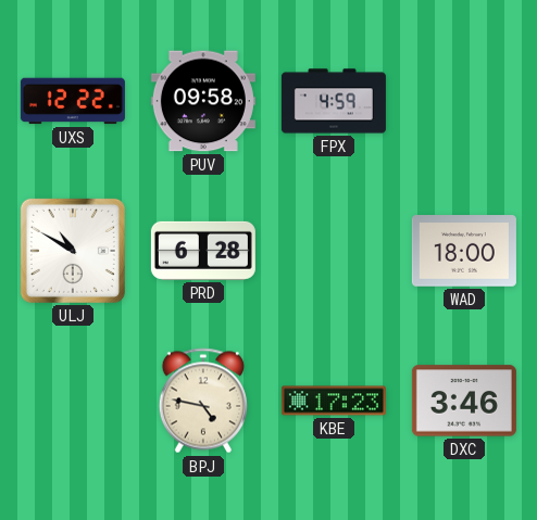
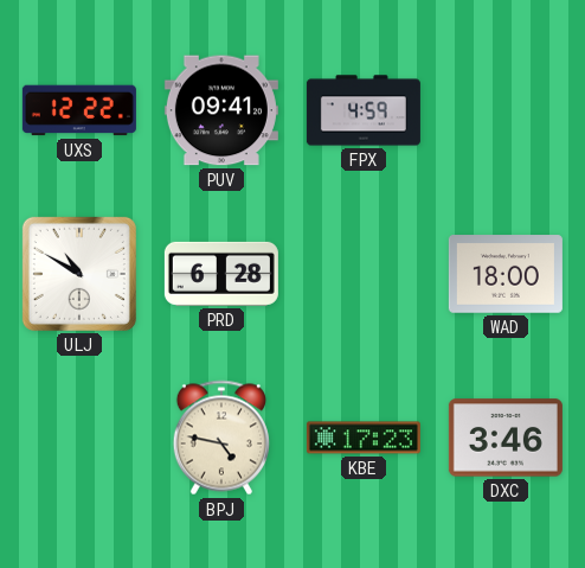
PUV: 09:58 -> 09:41
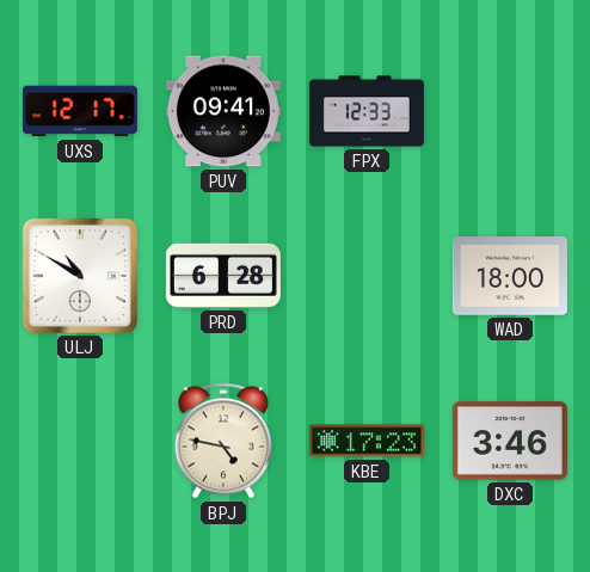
UXS: 12:22 -> 12:17
FPX: 4:59 -> 12:33
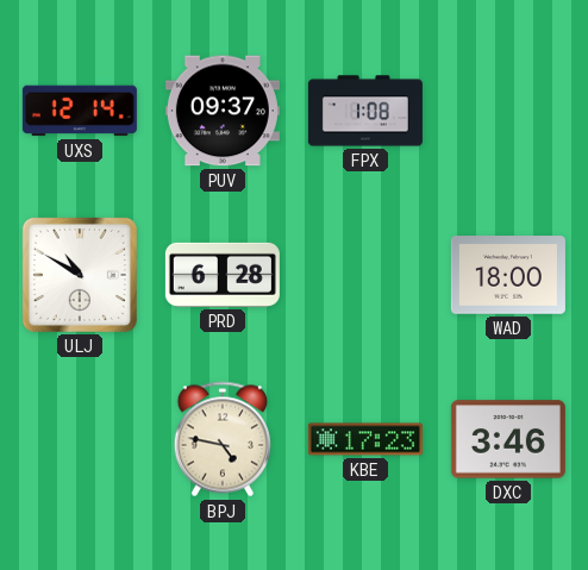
UXS: 12:17 -> 12:14
PUV: 09:41 -> 09:37
FPX: 12:33 -> 1:08
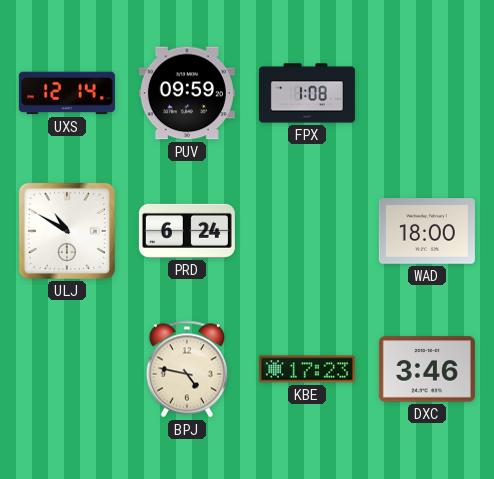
PUV: 09:37 -> 09:59
PRD: 6:28 -> 6:24
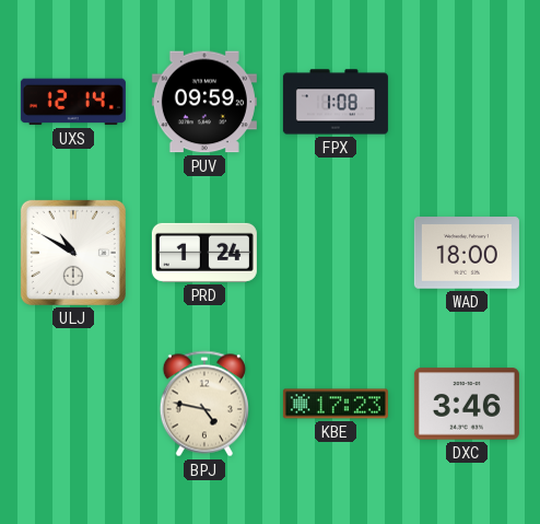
PRD: 6:24 -> 1:24
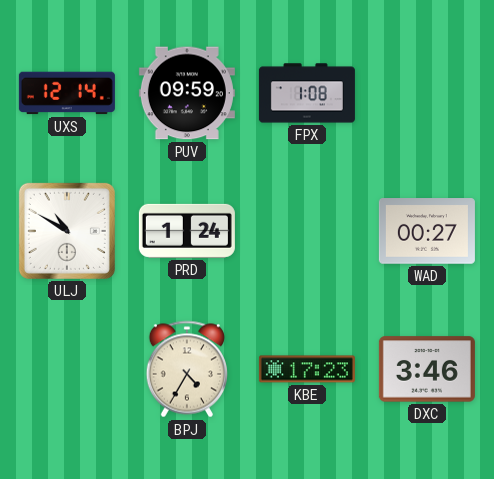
WAD: 18:00 -> 00:27
BPJ: 4:47 -> 4:35
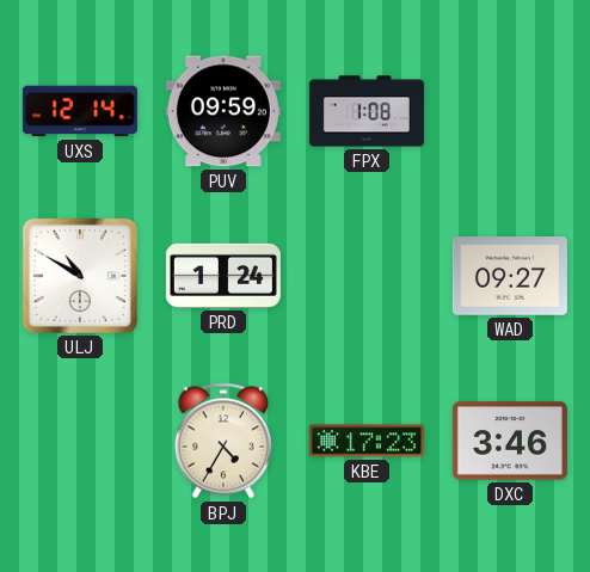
WAD: 00:27 -> 09:27
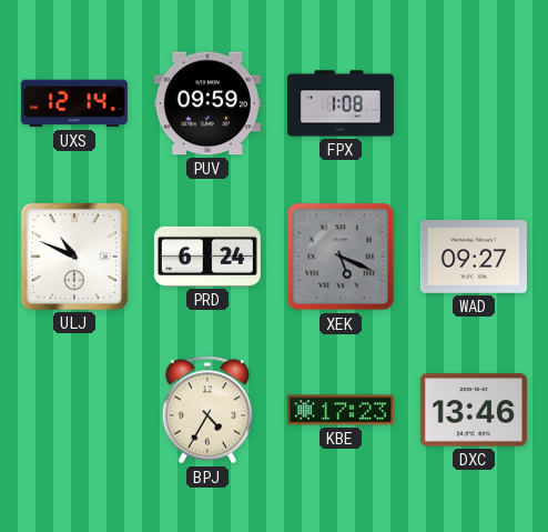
ULJ: 10:50 -> 10:49
PRD: 1:24 -> 6:24
XEK: none -> 5:19
DXC: 3:46 -> 13:46
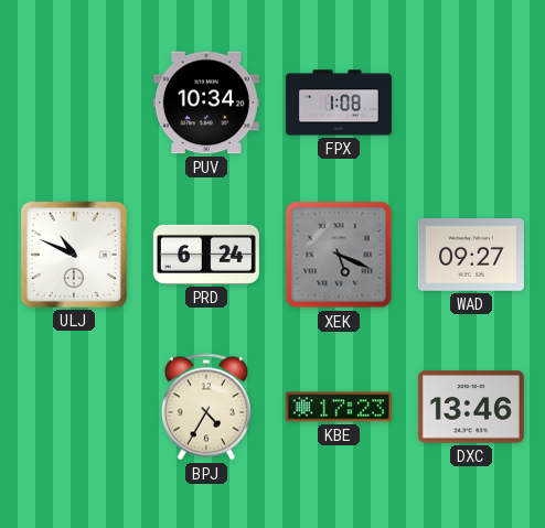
UXS: 12:14 -> none
PUV: 09:59 -> 10:34
